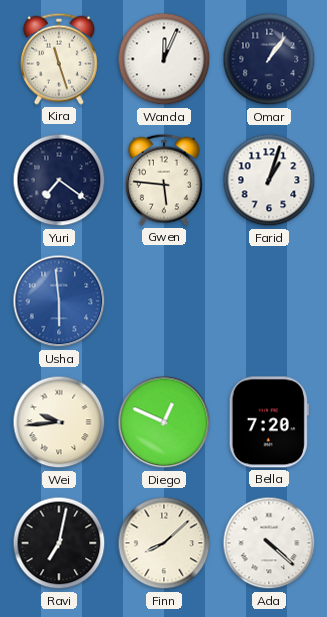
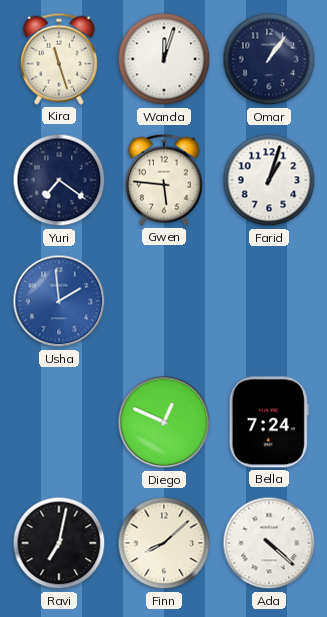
Wanda: 12:04 -> 12:03
Usha: 5:59 -> 1:59
Wei: 9:44 -> none
Bella: 7:20 -> 7:24
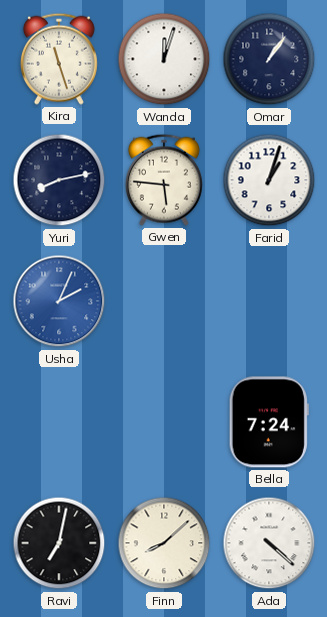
Yuri: 7:21 -> 8:13
Usha: 1:59 -> 2:04
Diego: 12:49 -> none
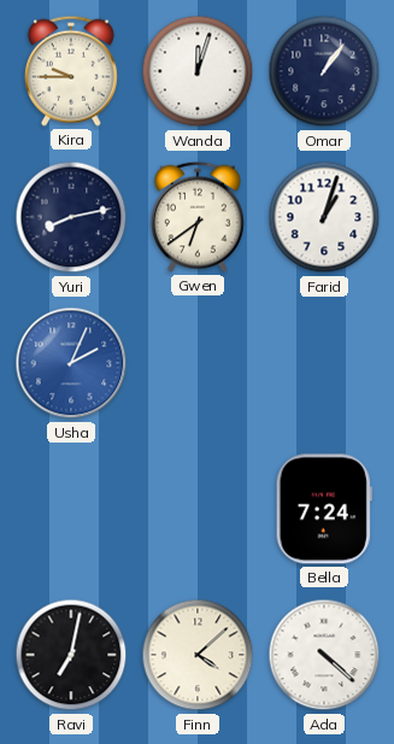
Kira: 11:27 -> 9:45
Gwen: 5:46 -> 6:39
Finn: 8:08 -> 4:08
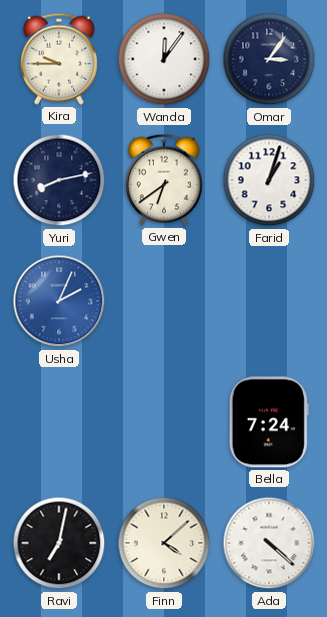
Wanda: 12:03 -> 12:06
Omar: 1:06 -> 3:06
